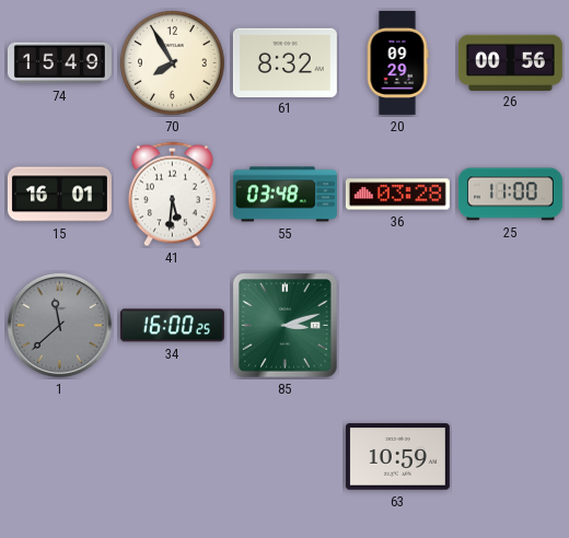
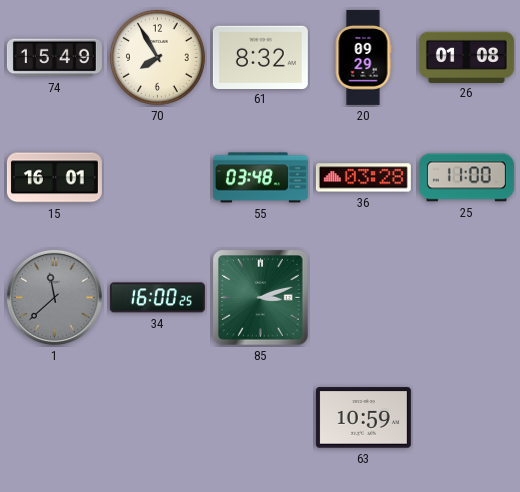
26: 00:56 -> 01:08
41: 5:31 -> none
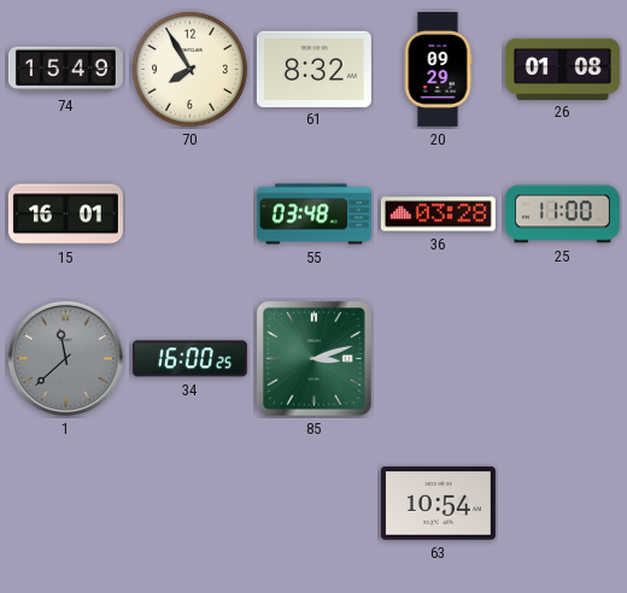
63: 10:59 -> 10:54
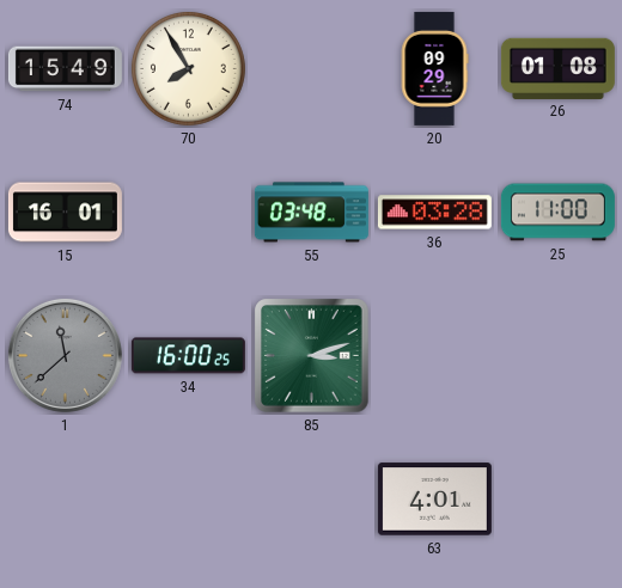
61: 8:32 -> none
63: 10:54 -> 4:01
